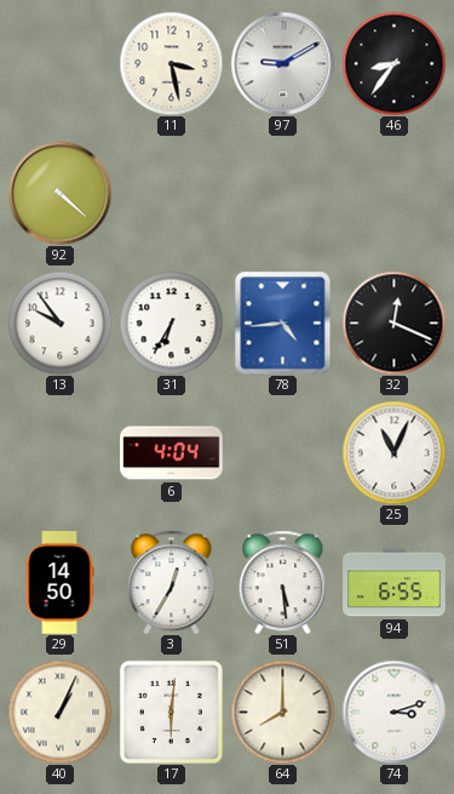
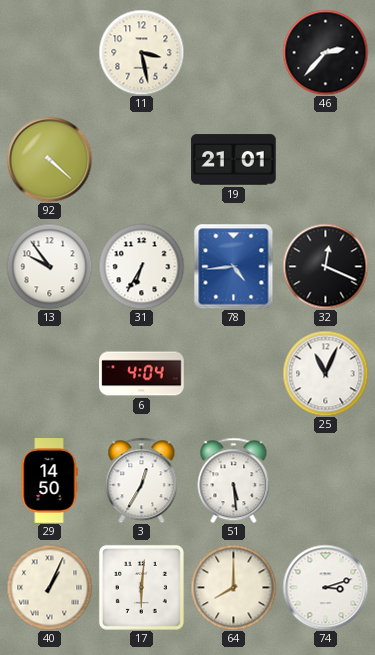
97: 9:10 -> none
46: 8:36 -> 2:37
19: none -> 21:01
94: 6:55 -> none
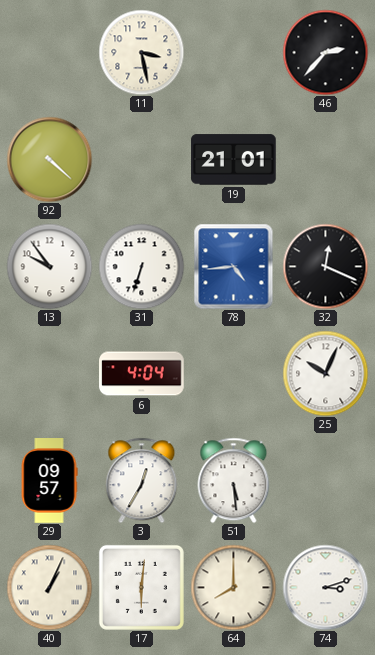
31: 6:35 -> 6:33
25: 11:04 -> 10:04
29: 14:50 -> 09:57
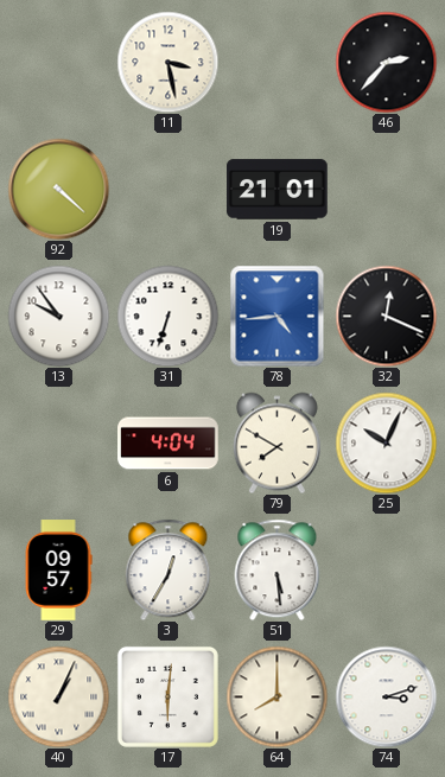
79: none -> 7:50
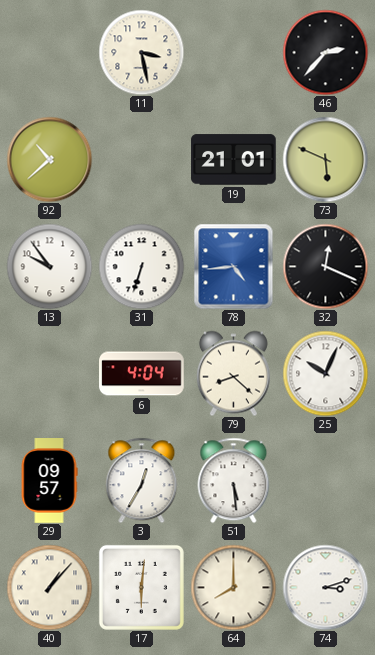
92: 4:22 -> 10:38
73: none -> 5:49
79: 7:50 -> 8:22
40: 1:04 -> 1:07
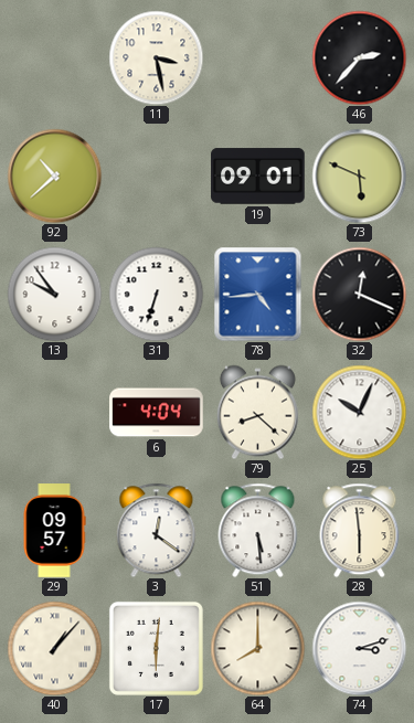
19: 21:01 -> 09:01
3: 12:35 -> 12:21
28: none -> 5:59
